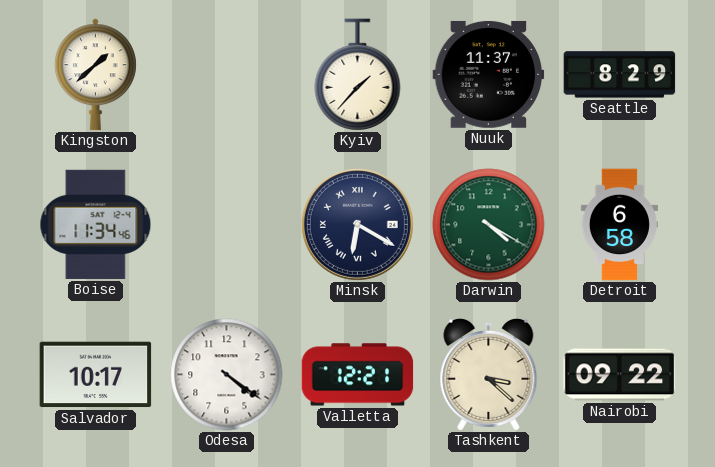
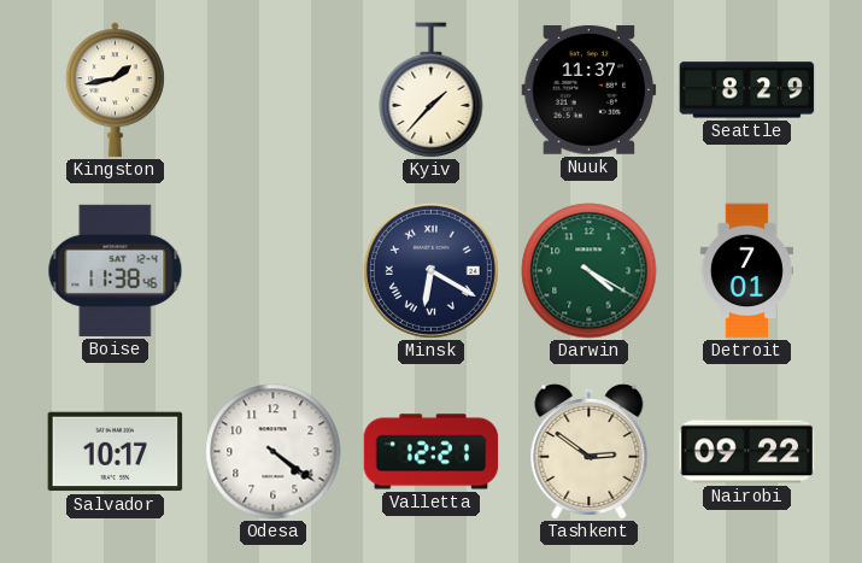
Kingston: 1:38 -> 1:43
Boise: 11:34 -> 11:38
Detroit: 6:58 -> 7:01
Tashkent: 3:22 -> 2:51
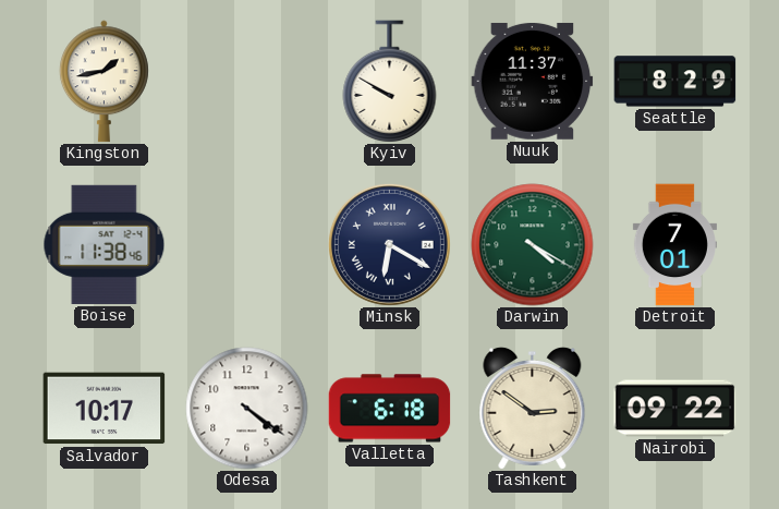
Kyiv: 1:37 -> 9:50
Valletta: 12:21 -> 6:18
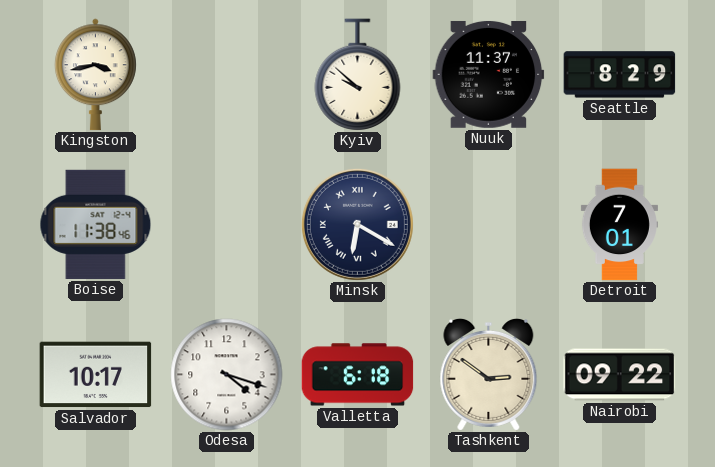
Kingston: 1:43 -> 3:43
Kyiv: 9:50 -> 9:52
Darwin: 4:20 -> none
Odesa: 4:21 -> 4:18
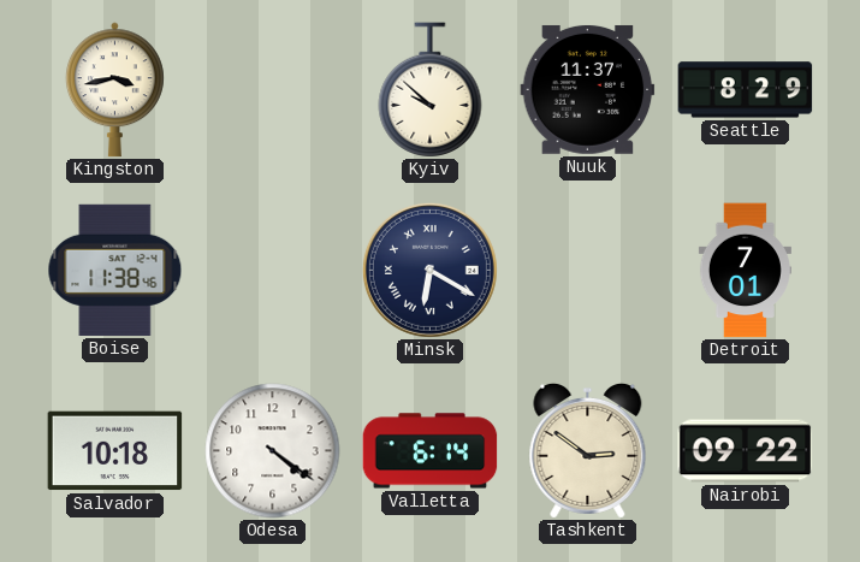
Salvador: 10:17 -> 10:18
Odesa: 4:18 -> 4:21
Valletta: 6:18 -> 6:14
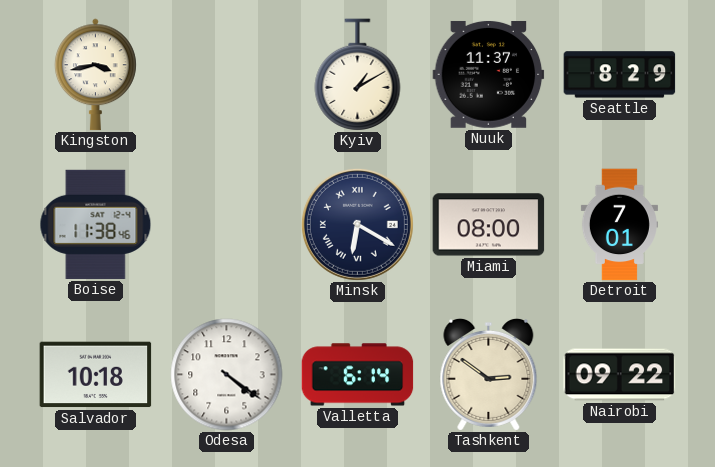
Kyiv: 9:52 -> 1:10
Miami: none -> 08:00
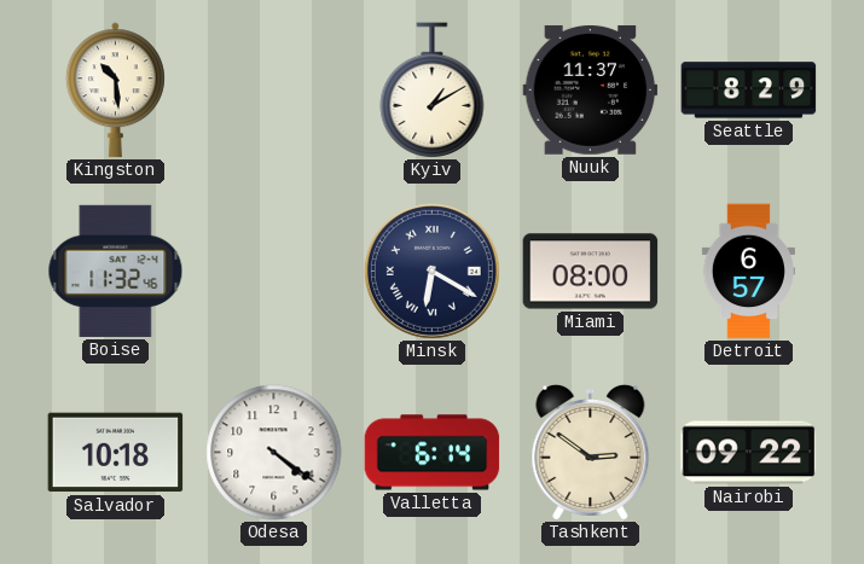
Kingston: 3:43 -> 10:29
Boise: 11:38 -> 11:32
Detroit: 7:01 -> 6:57
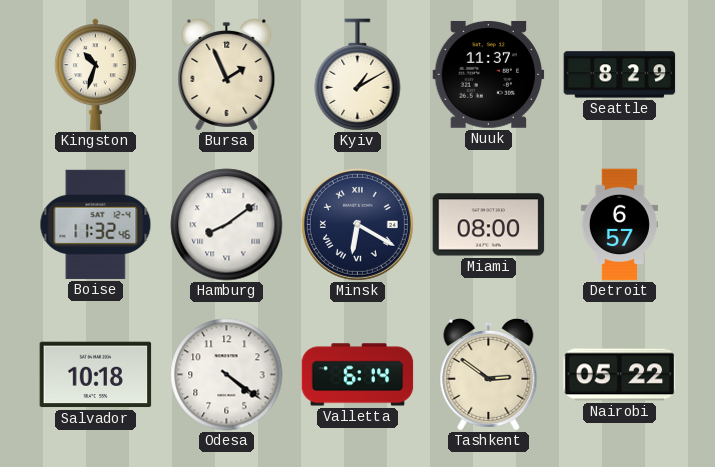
Kingston: 10:29 -> 10:33
Bursa: none -> 1:56
Hamburg: none -> 8:09
Nairobi: 09:22 -> 05:22
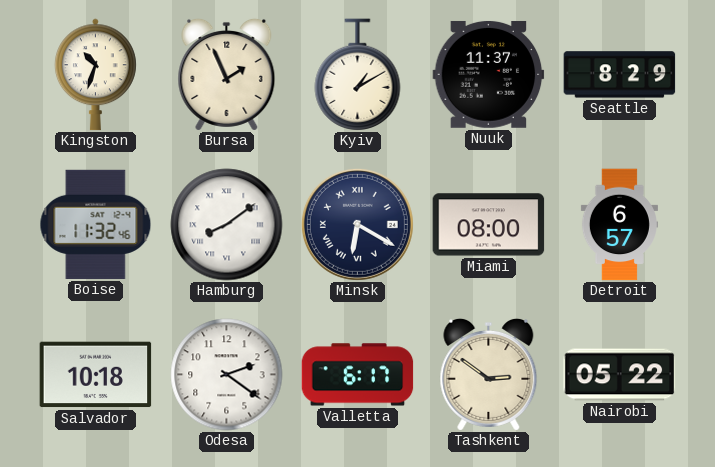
Odesa: 4:21 -> 2:21
Valletta: 6:14 -> 6:17
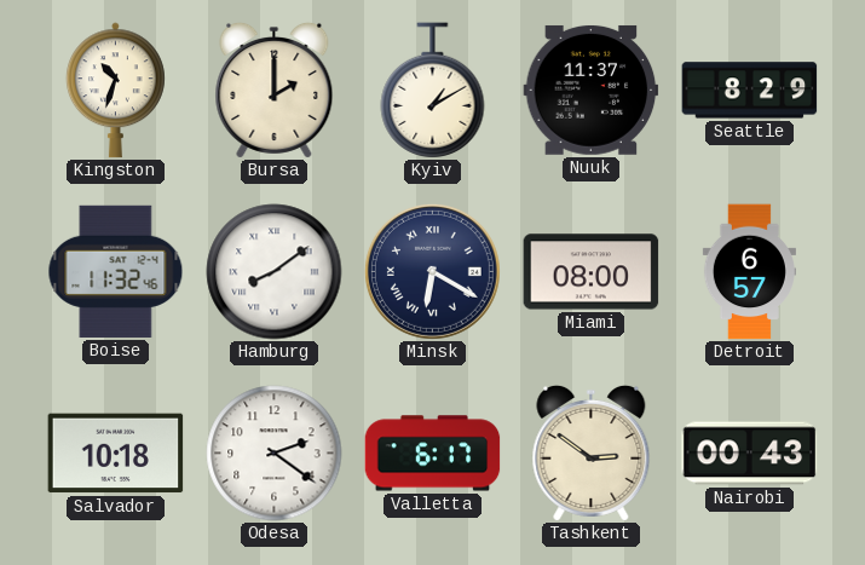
Bursa: 1:56 -> 2:00
Nairobi: 05:22 -> 00:43
